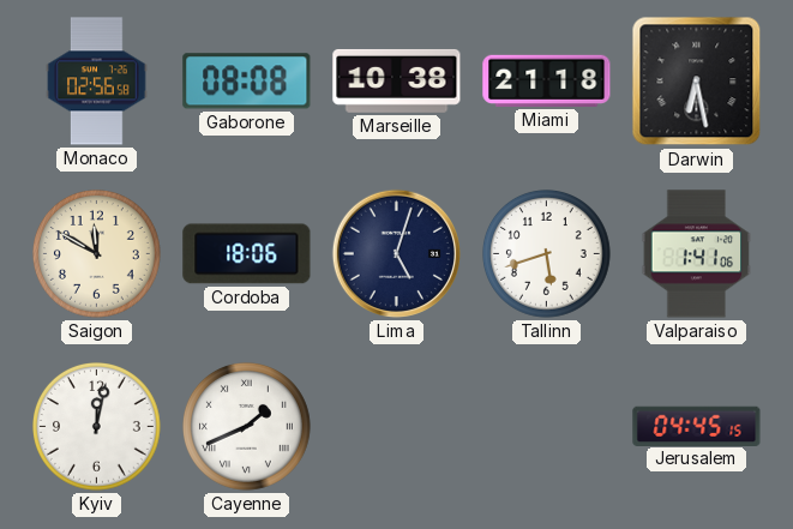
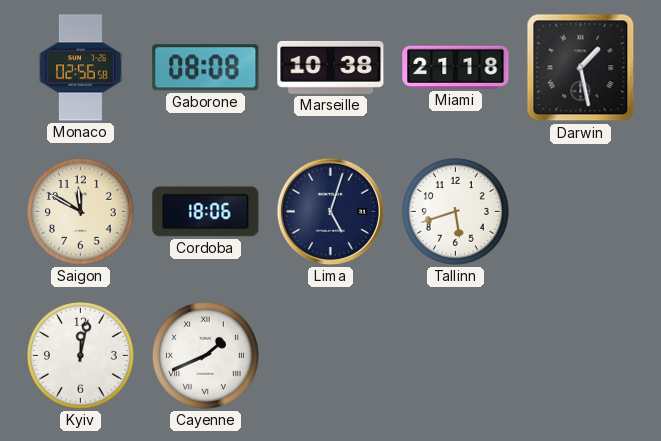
Darwin: 6:28 -> 1:28
Valparaiso: 1:41 -> none
Jerusalem: 04:45 -> none
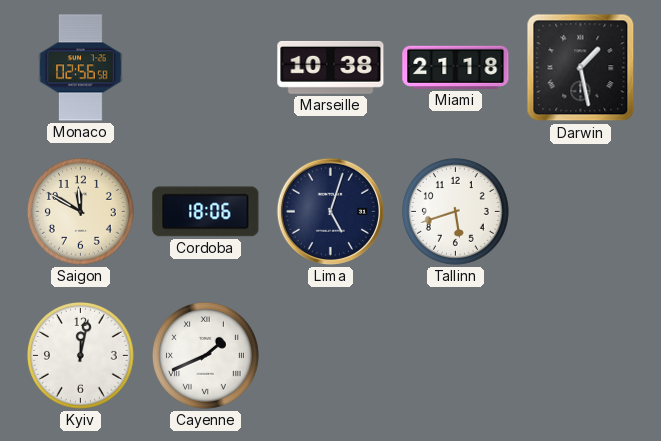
Gaborone: 08:08 -> none
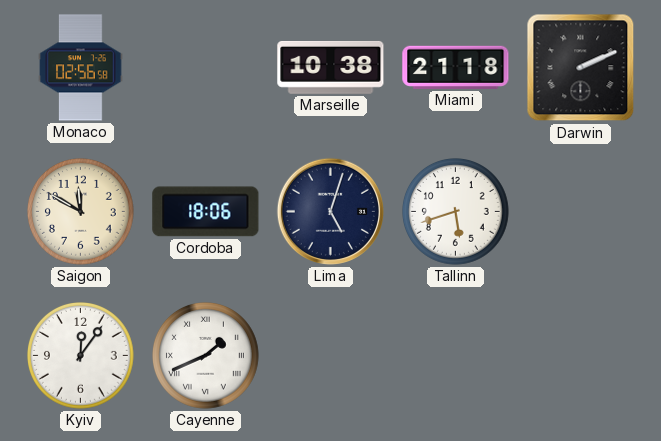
Darwin: 1:28 -> 2:11
Kyiv: 12:02 -> 12:06
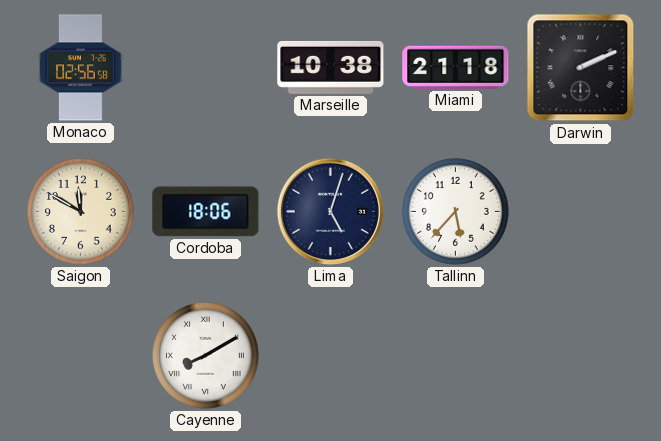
Tallinn: 5:42 -> 5:37
Kyiv: 12:06 -> none
Cayenne: 1:41 -> 8:10
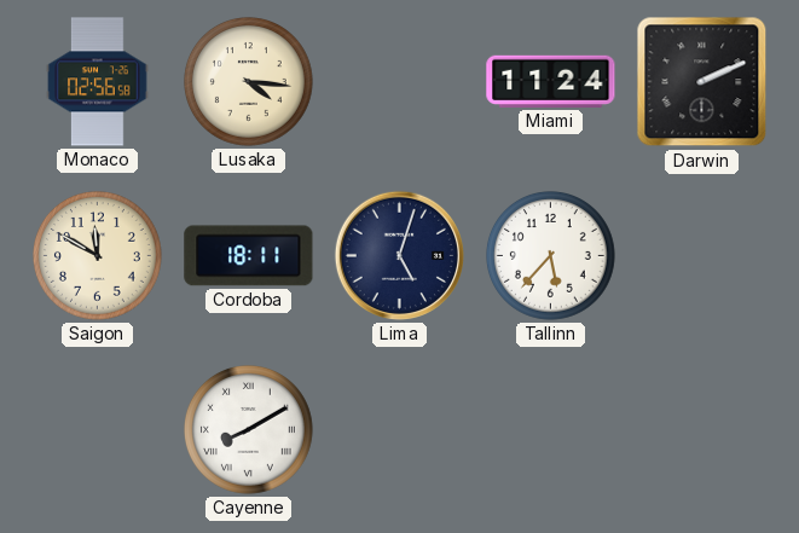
Lusaka: none -> 4:16
Marseille: 10:38 -> none
Miami: 21:18 -> 11:24
Cordoba: 18:06 -> 18:11
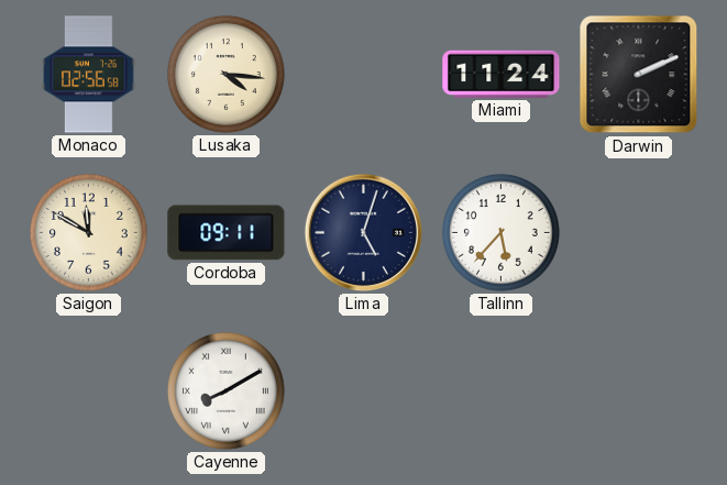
Cordoba: 18:11 -> 09:11
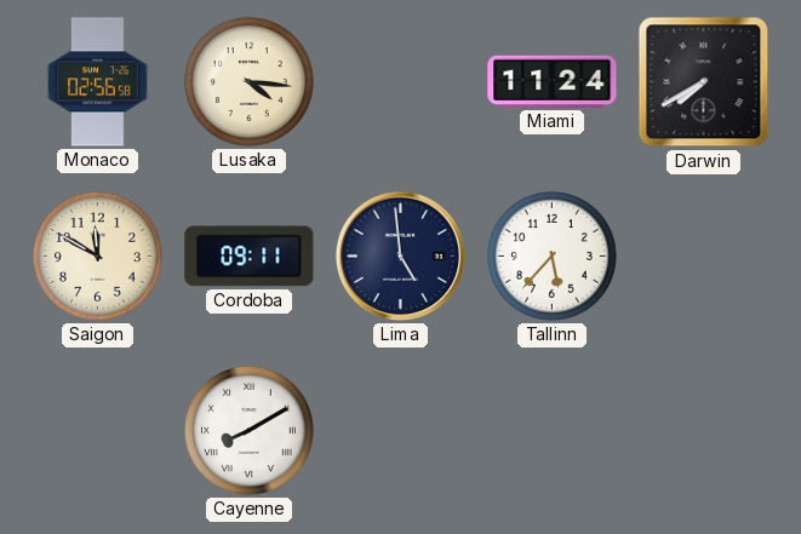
Darwin: 2:11 -> 7:40
Lima: 5:03 -> 4:59
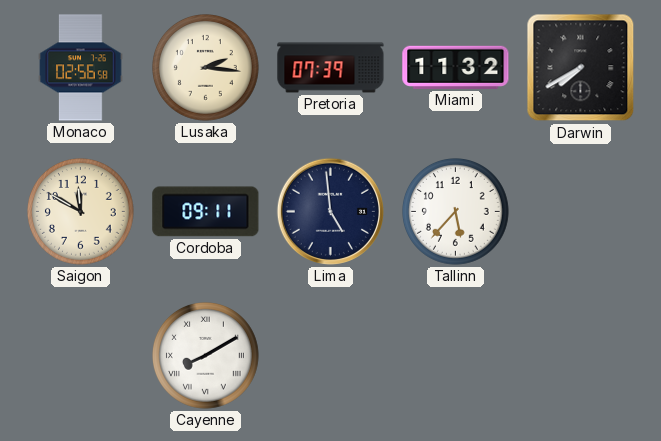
Lusaka: 4:16 -> 2:16
Pretoria: none -> 07:39
Miami: 11:24 -> 11:32
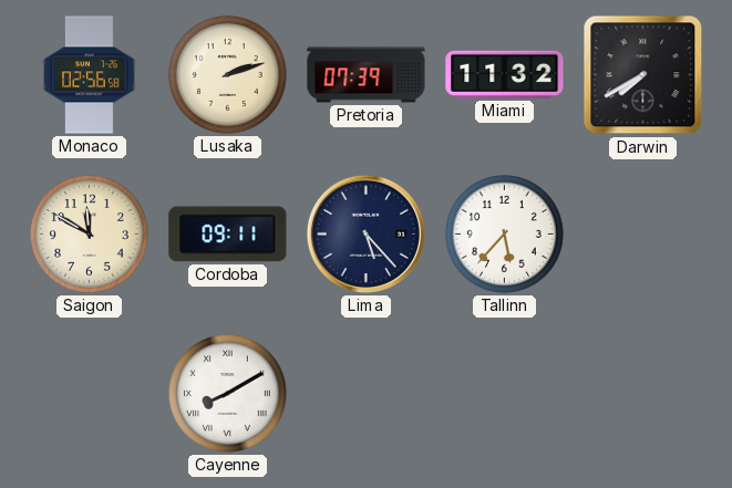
Lusaka: 2:16 -> 2:12
Lima: 4:59 -> 5:23
